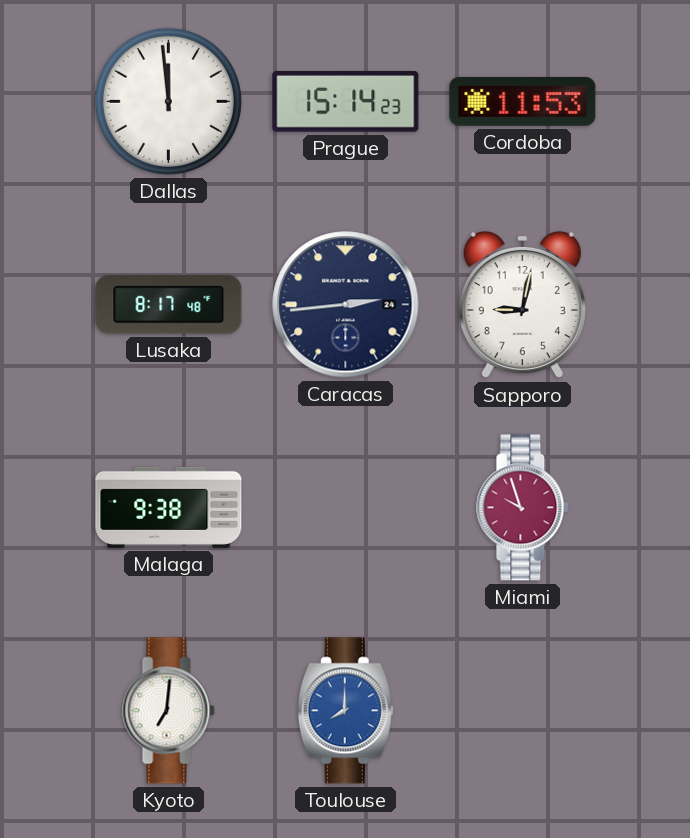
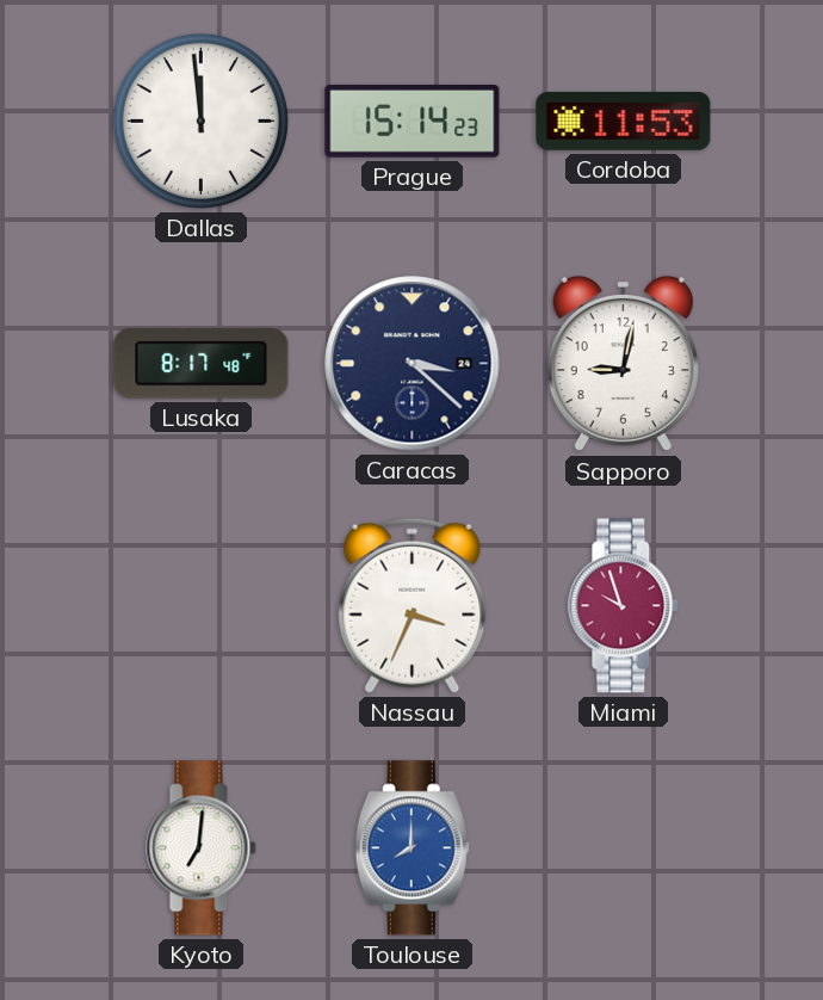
Caracas: 2:44 -> 3:22
Malaga: 9:38 -> none
Nassau: none -> 3:34
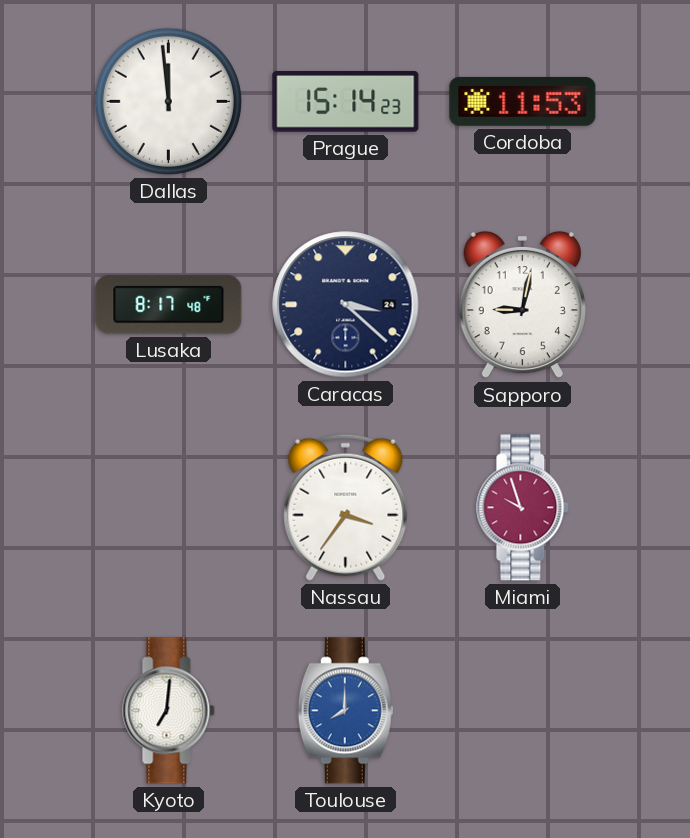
Nassau: 3:34 -> 3:36
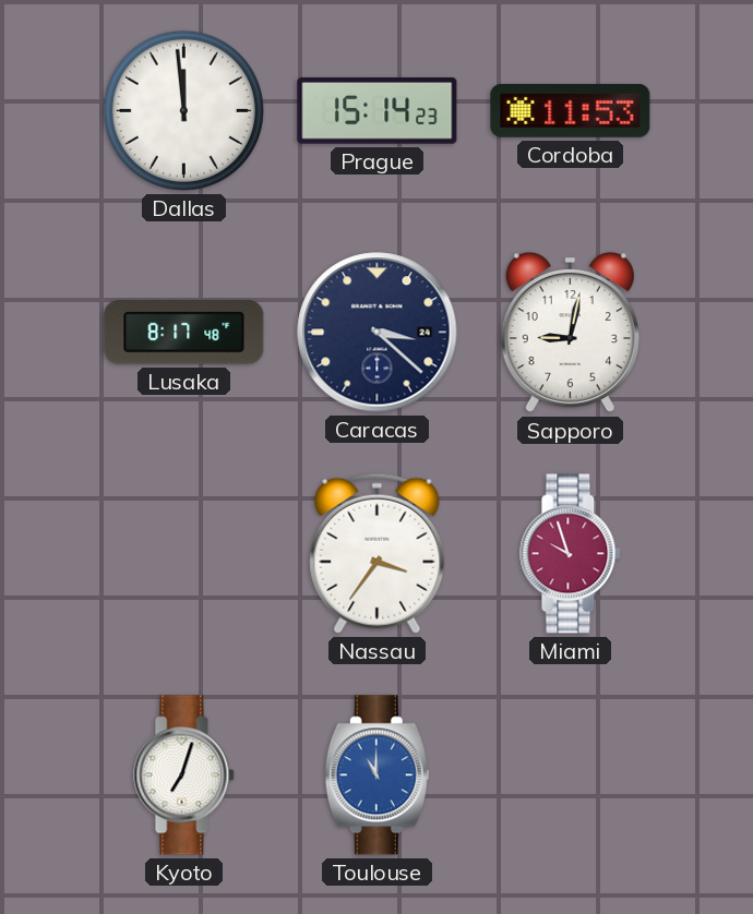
Kyoto: 7:01 -> 7:03
Toulouse: 8:00 -> 11:00
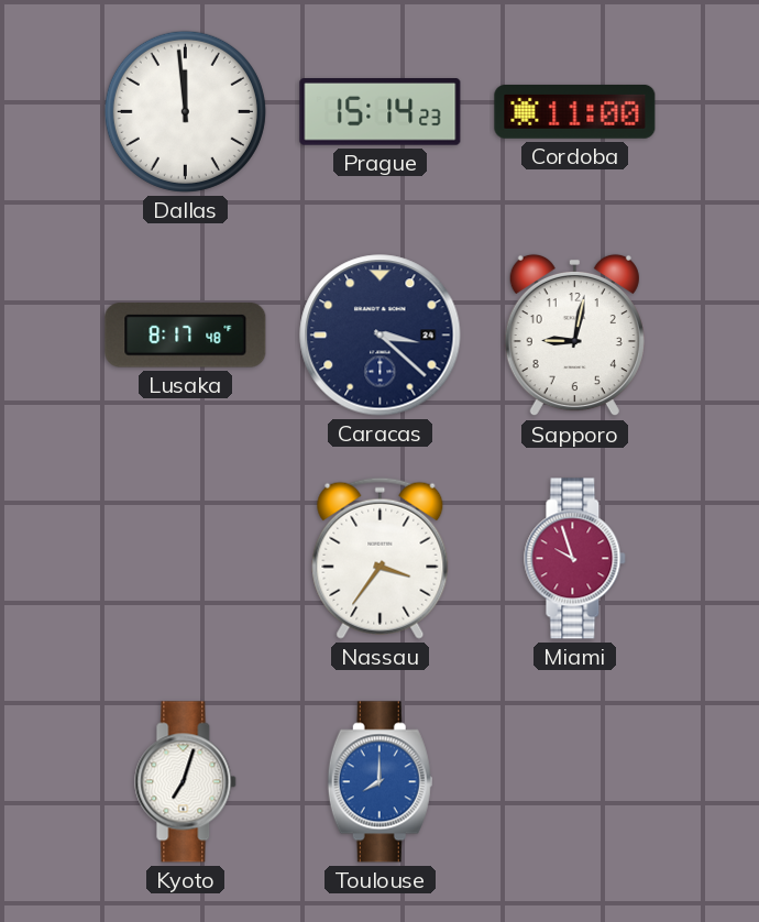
Cordoba: 11:53 -> 11:00
Toulouse: 11:00 -> 8:00
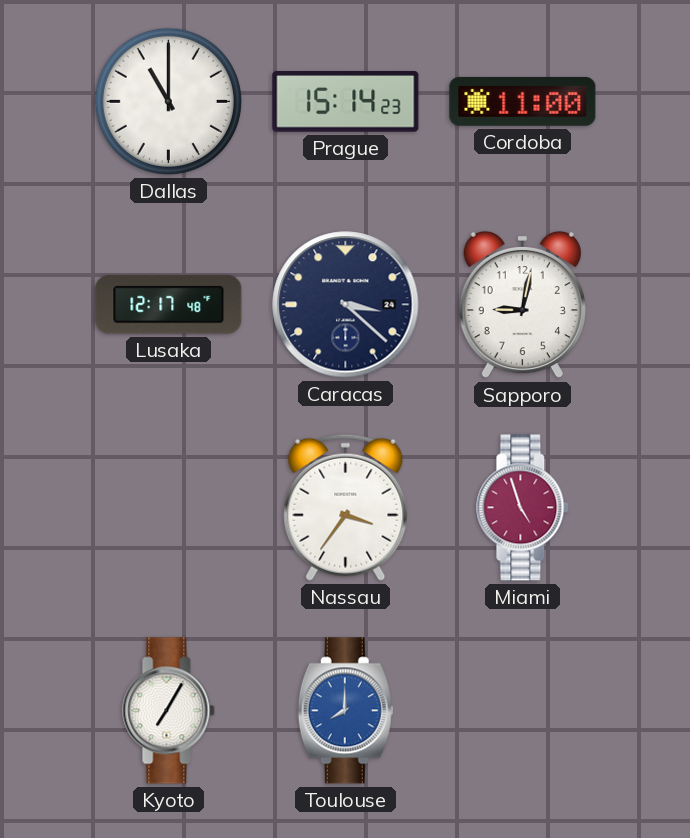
Dallas: 11:59 -> 11:00
Lusaka: 8:17 -> 12:17
Miami: 9:57 -> 4:57
Kyoto: 7:03 -> 7:05
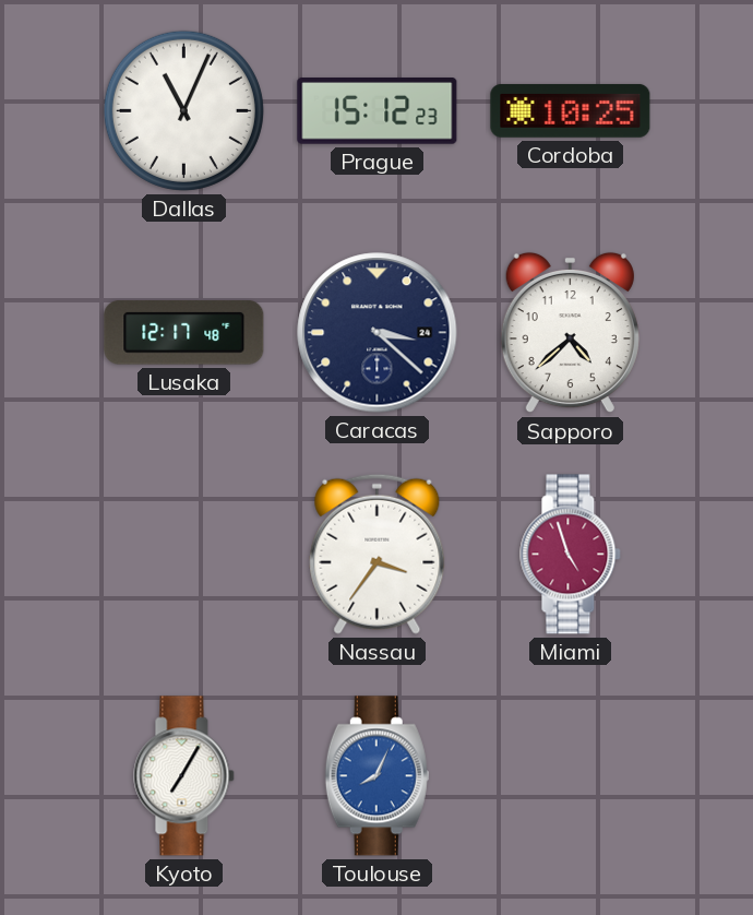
Dallas: 11:00 -> 11:04
Prague: 15:14 -> 15:12
Cordoba: 11:00 -> 10:25
Sapporo: 9:02 -> 4:38
Toulouse: 8:00 -> 8:04
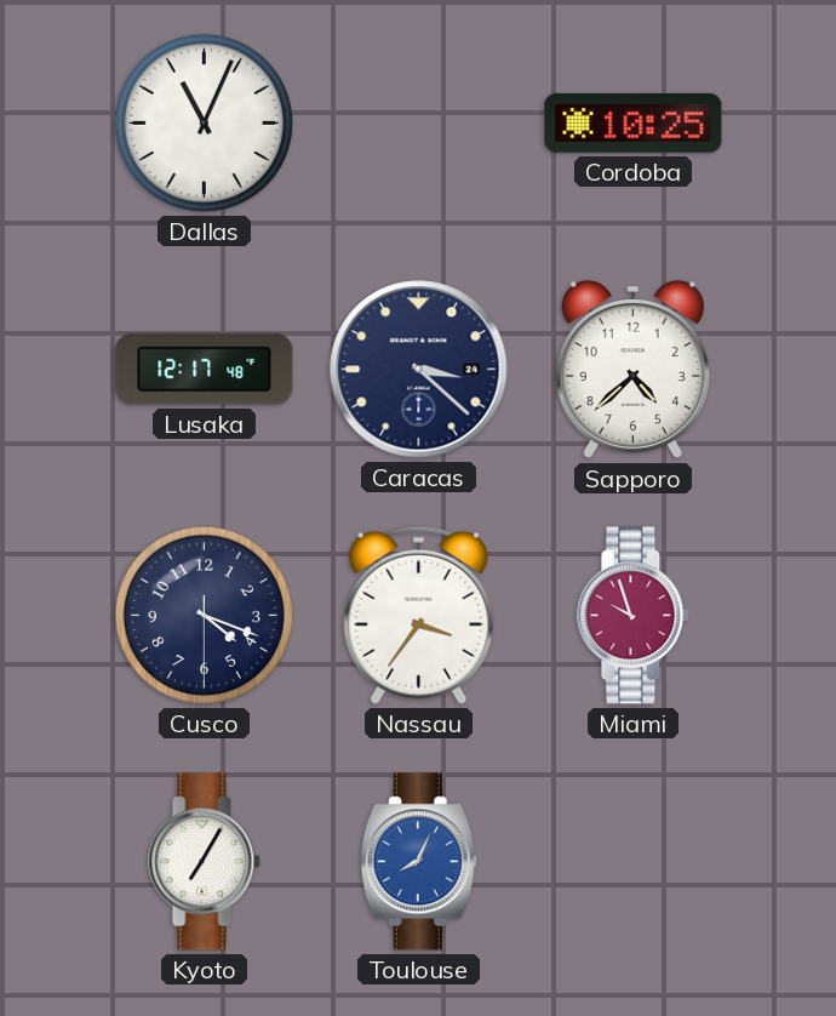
Prague: 15:12 -> none
Cusco: none -> 4:18
Miami: 4:57 -> 9:57
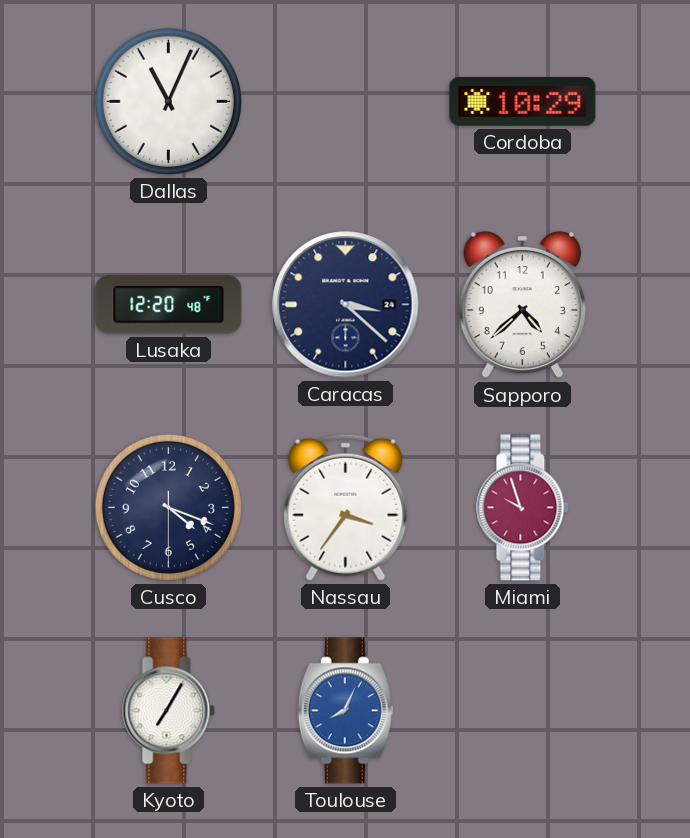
Cordoba: 10:25 -> 10:29
Lusaka: 12:17 -> 12:20
